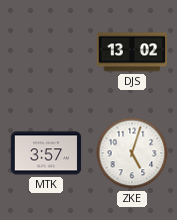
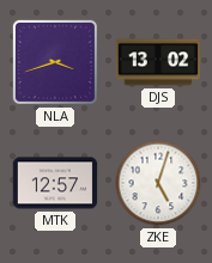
NLA: none -> 3:42
MTK: 3:57 -> 12:57
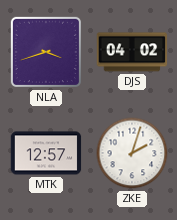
DJS: 13:02 -> 04:02
ZKE: 5:03 -> 2:03
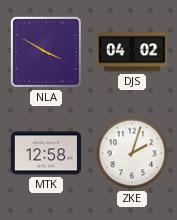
NLA: 3:42 -> 3:50
MTK: 12:57 -> 12:58
